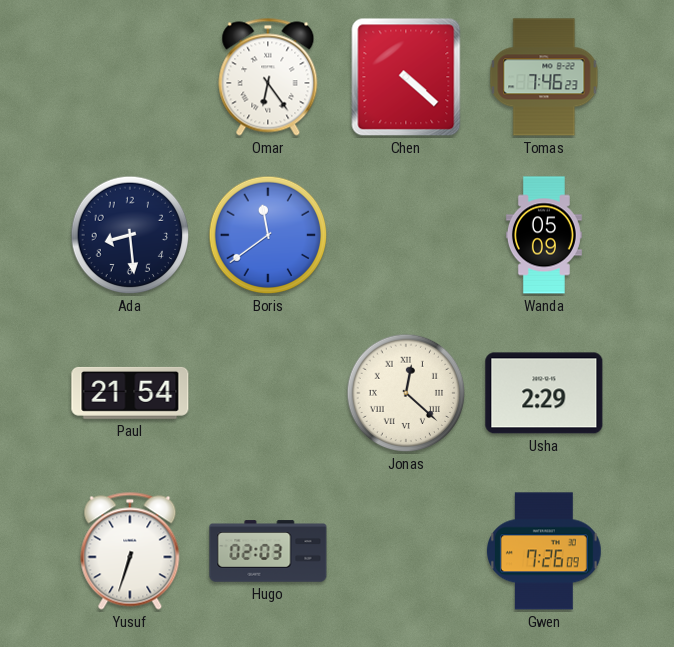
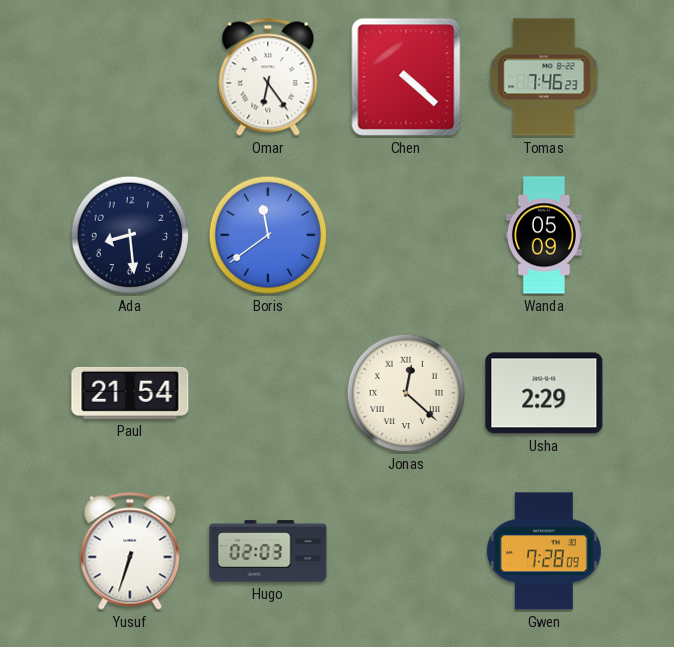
Gwen: 7:26 -> 7:28
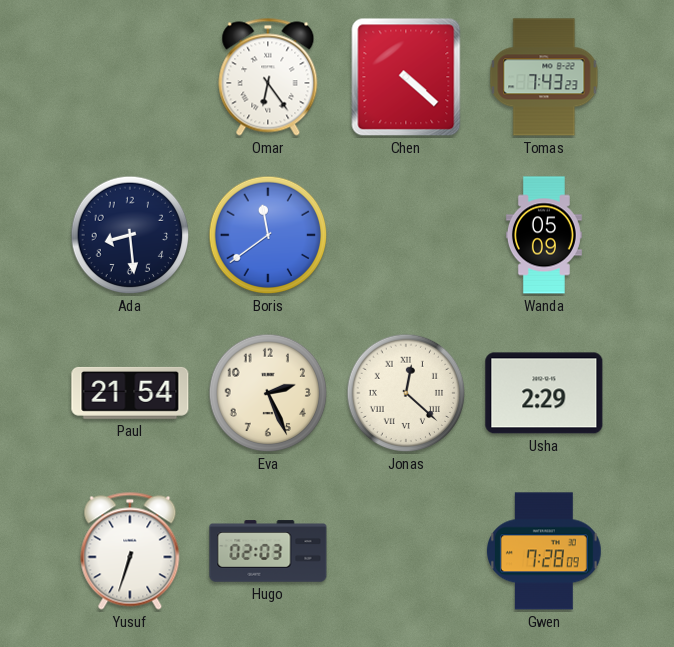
Tomas: 7:46 -> 7:43
Eva: none -> 2:26
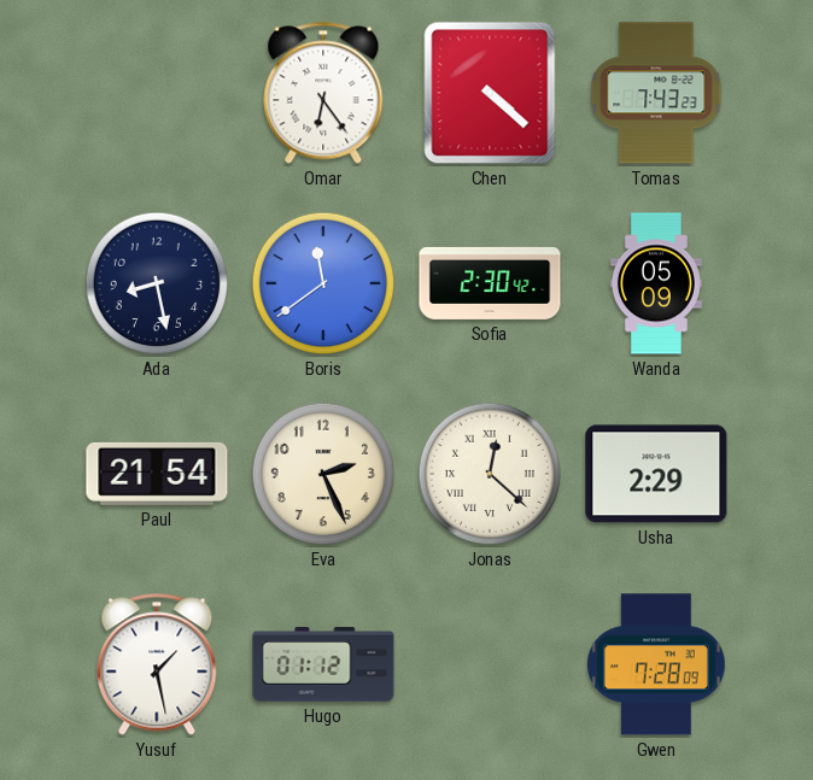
Ada: 8:29 -> 8:28
Sofia: none -> 2:30
Yusuf: 6:33 -> 1:28
Hugo: 02:03 -> 01:12
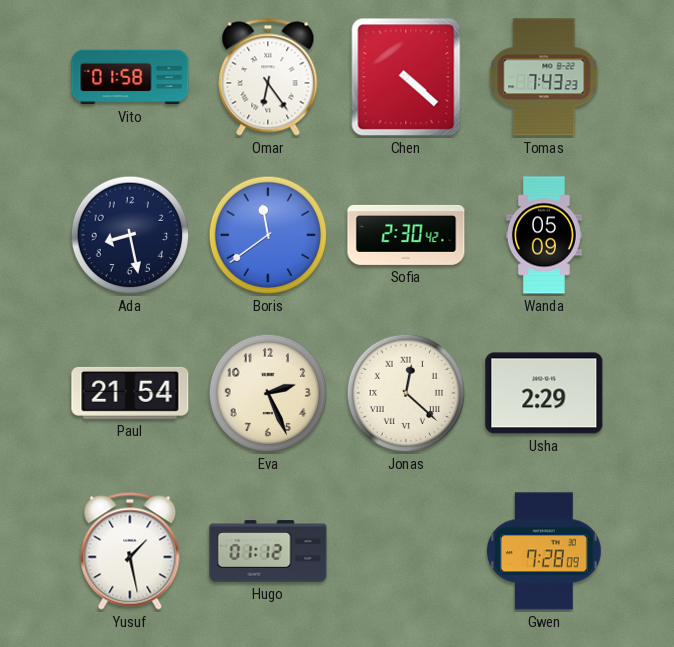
Vito: none -> 01:58
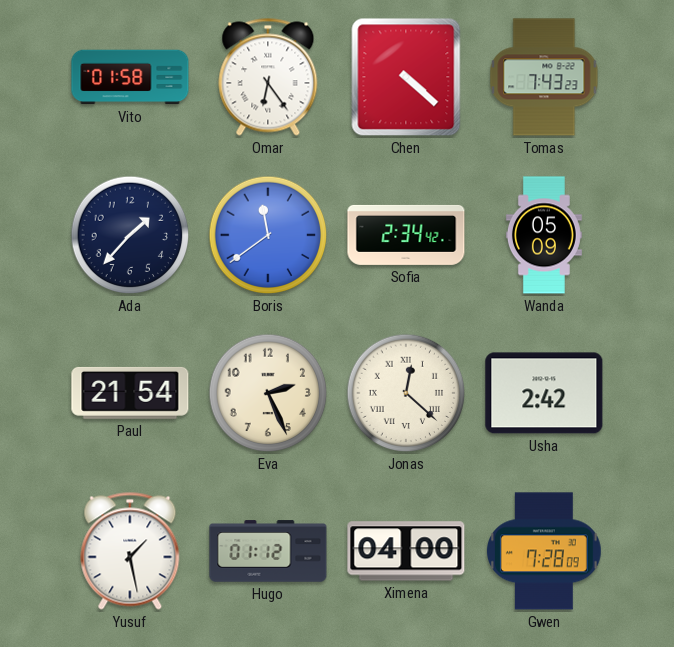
Ada: 8:28 -> 1:37
Sofia: 2:30 -> 2:34
Usha: 2:29 -> 2:42
Ximena: none -> 04:00
